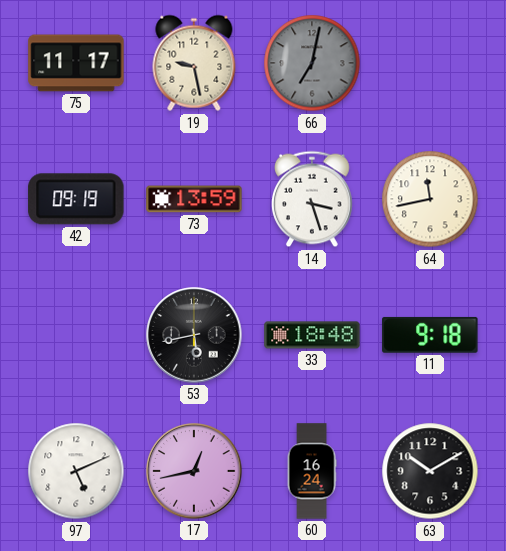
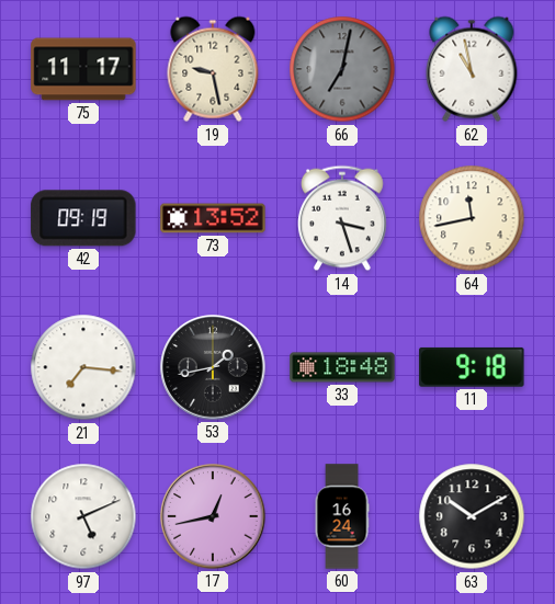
62: none -> 10:58
73: 13:59 -> 13:52
21: none -> 7:16
53: 5:43 -> 1:43
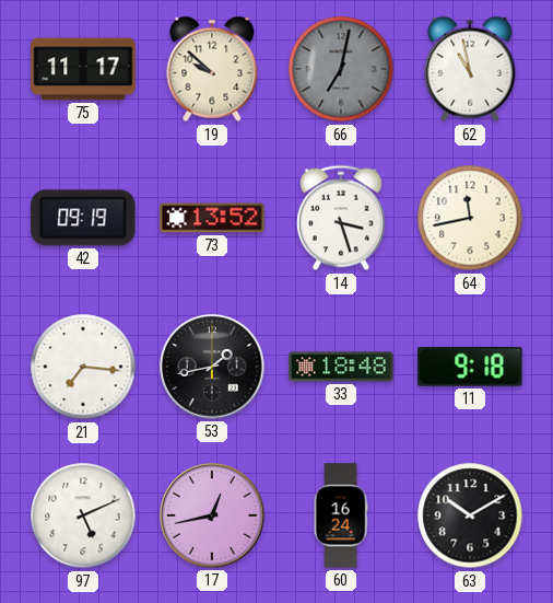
19: 9:28 -> 9:52
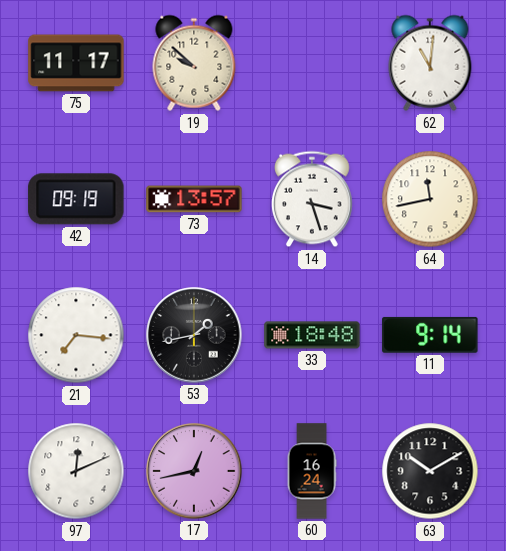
66: 7:02 -> none
62: 10:58 -> 11:01
73: 13:52 -> 13:57
11: 9:18 -> 9:14
97: 5:11 -> 12:11
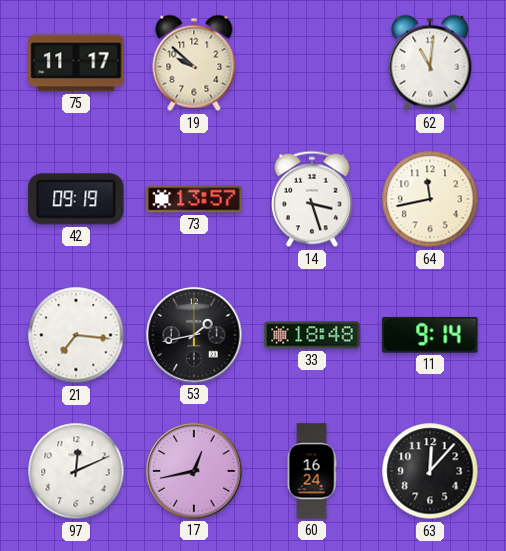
63: 10:10 -> 12:07
